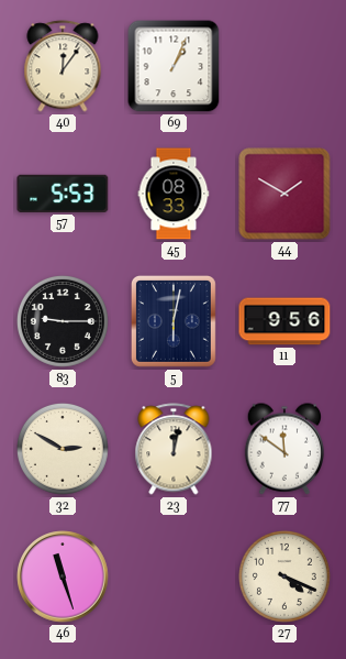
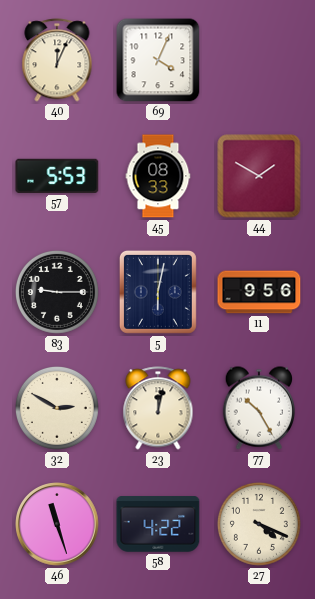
40: 12:06 -> 12:04
69: 1:04 -> 4:04
77: 11:51 -> 10:25
58: none -> 4:22
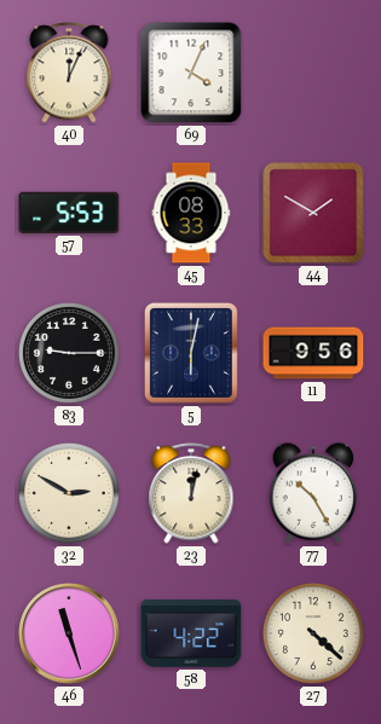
27: 4:19 -> 4:22
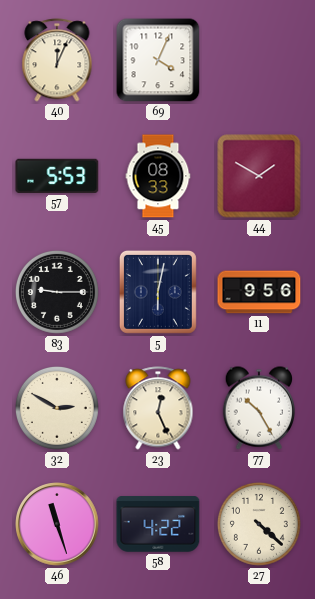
23: 12:02 -> 12:26
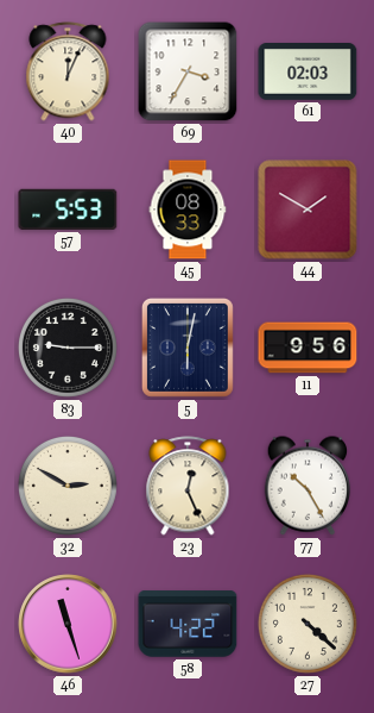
69: 4:04 -> 3:35
61: none -> 02:03
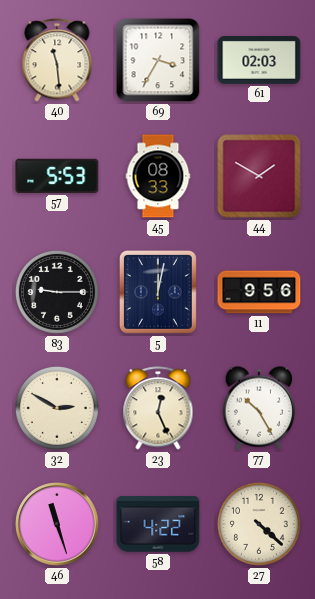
40: 12:04 -> 11:29
5: 6:02 -> 12:02
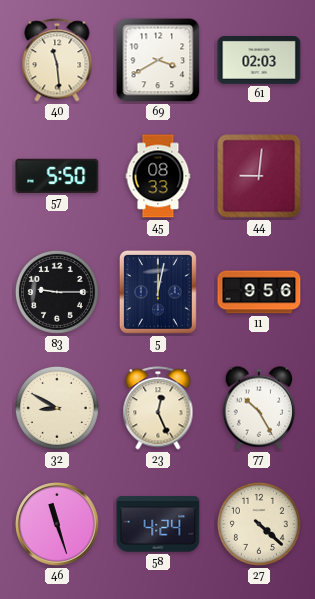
69: 3:35 -> 3:40
57: 5:53 -> 5:50
44: 1:50 -> 9:01
32: 2:50 -> 8:50
58: 4:22 -> 4:24
